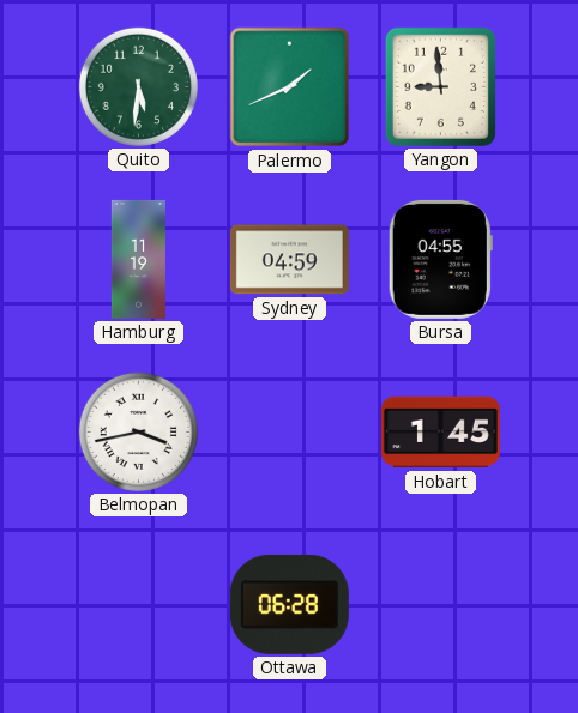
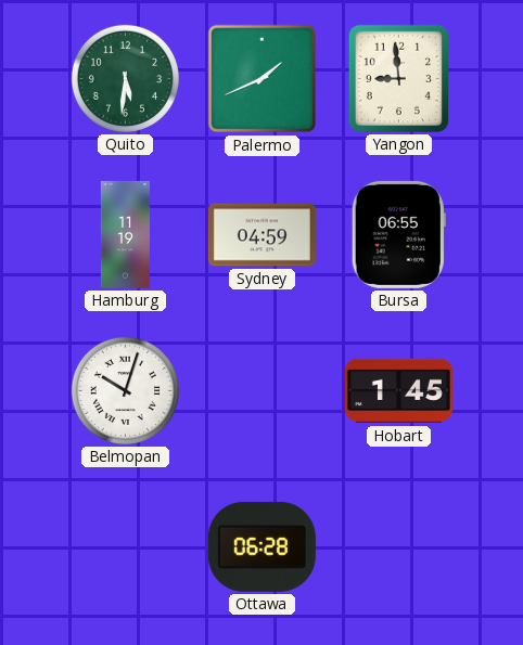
Bursa: 04:55 -> 06:55
Belmopan: 3:43 -> 10:03
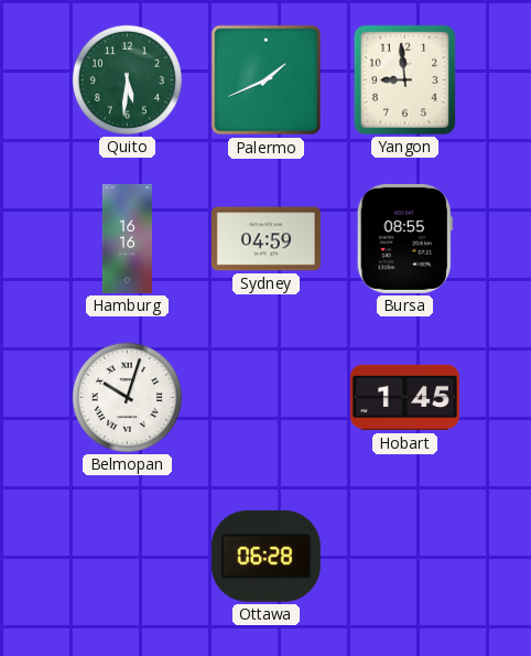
Hamburg: 11:19 -> 16:16
Bursa: 06:55 -> 08:55
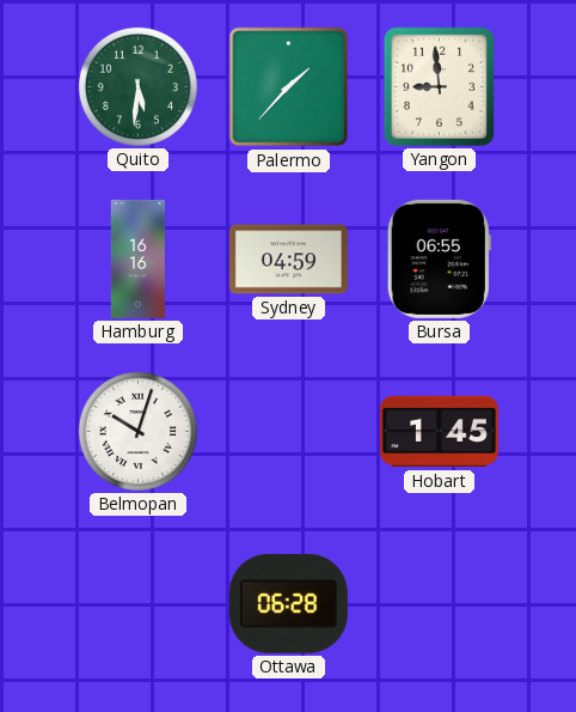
Palermo: 1:41 -> 1:37
Bursa: 08:55 -> 06:55
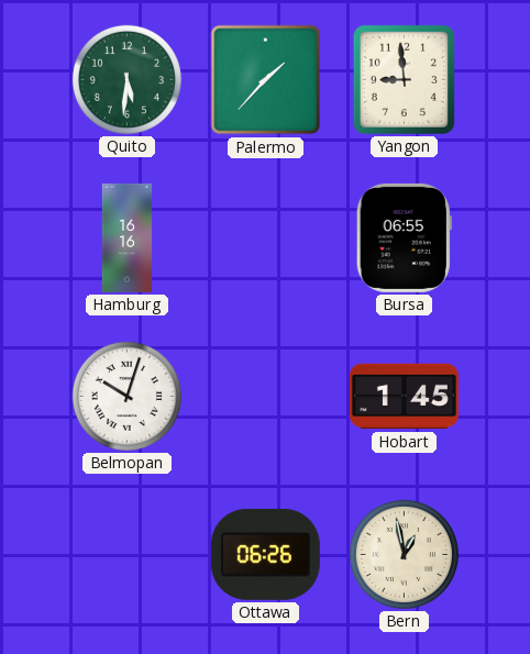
Sydney: 04:59 -> none
Ottawa: 06:28 -> 06:26
Bern: none -> 12:58
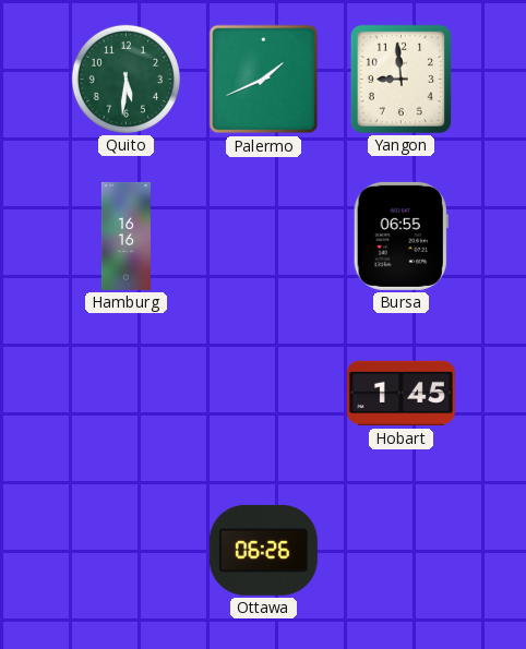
Palermo: 1:37 -> 1:41
Belmopan: 10:03 -> none
Bern: 12:58 -> none
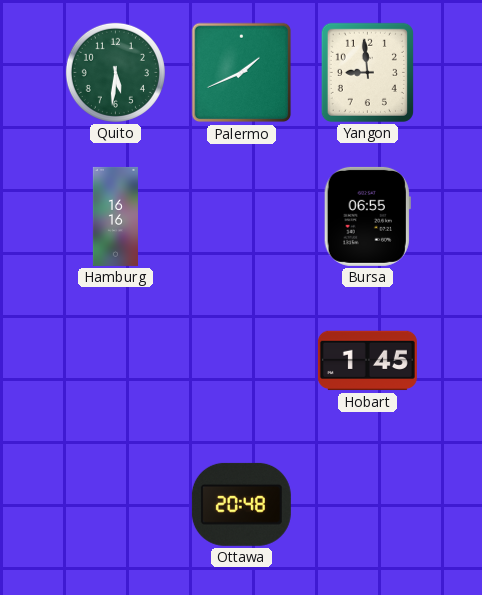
Ottawa: 06:26 -> 20:48
